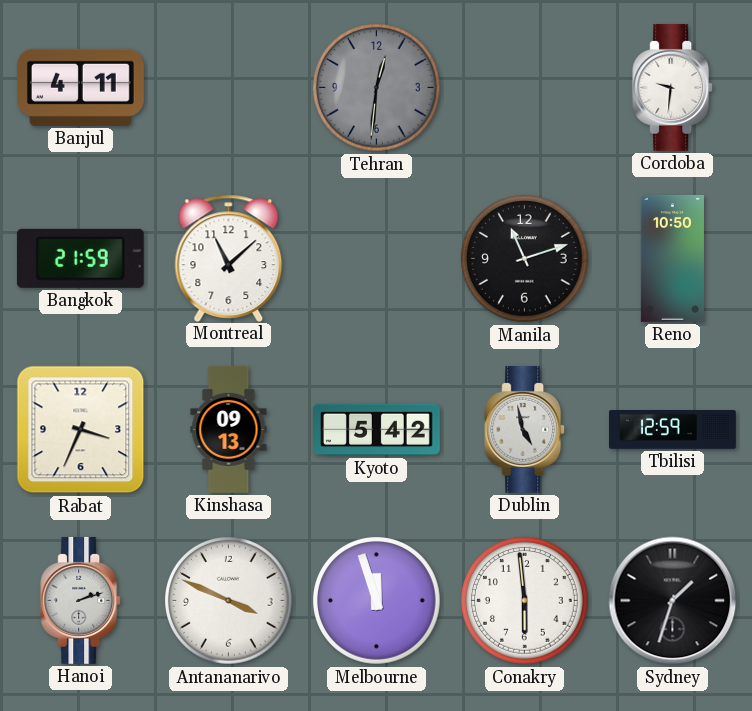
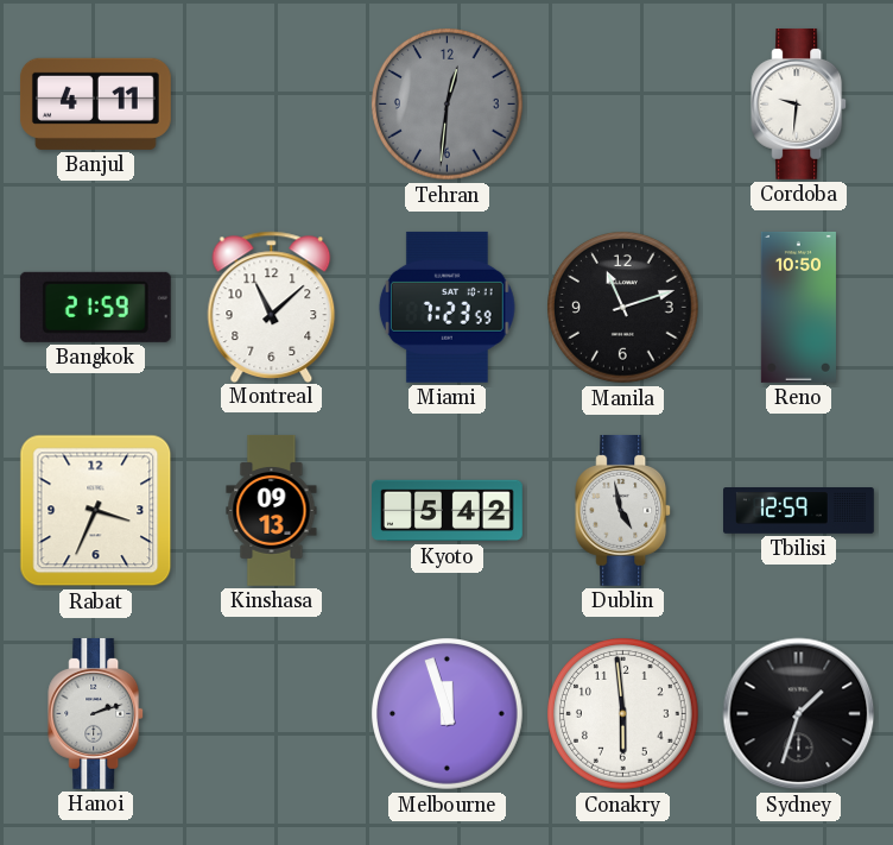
Miami: none -> 7:23
Antananarivo: 3:49 -> none
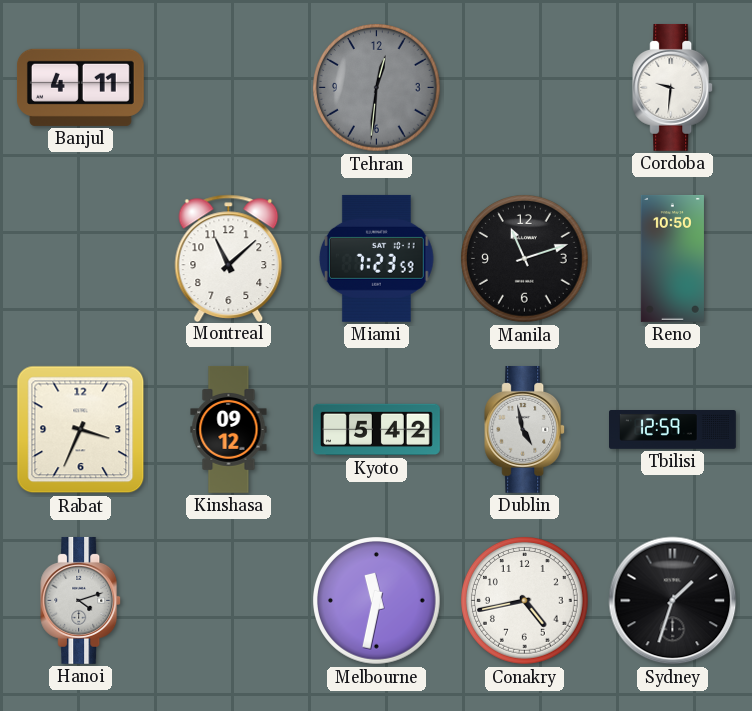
Bangkok: 21:59 -> none
Kinshasa: 09:13 -> 09:12
Hanoi: 2:12 -> 4:12
Melbourne: 11:57 -> 11:32
Conakry: 5:59 -> 4:43
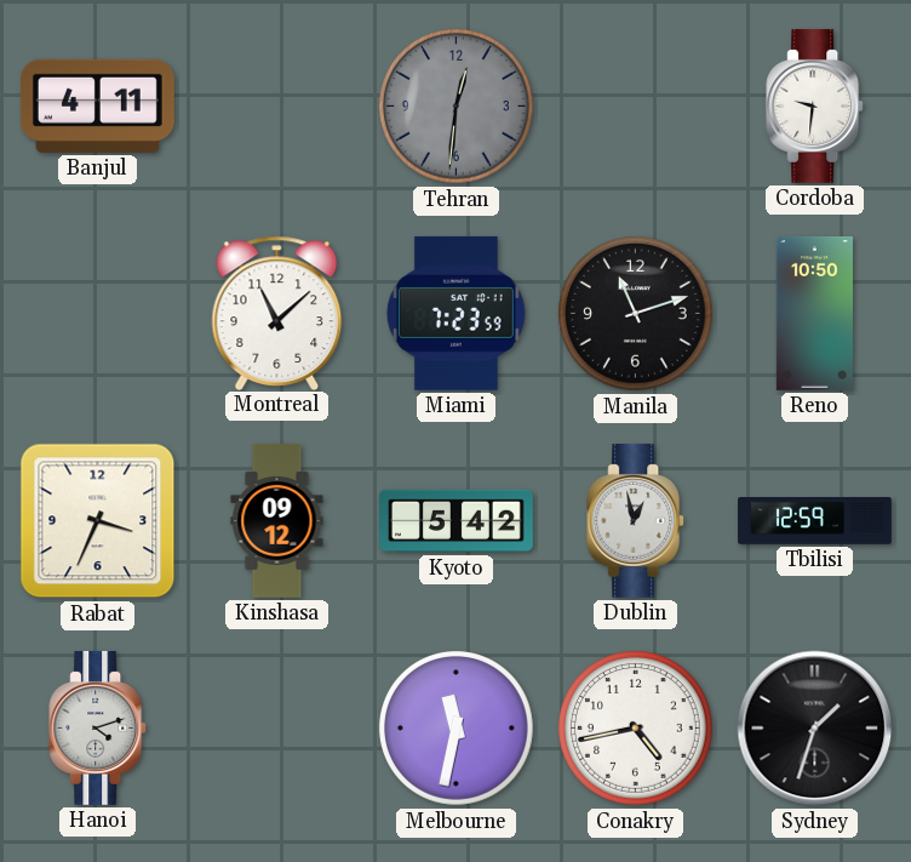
Dublin: 4:58 -> 12:58
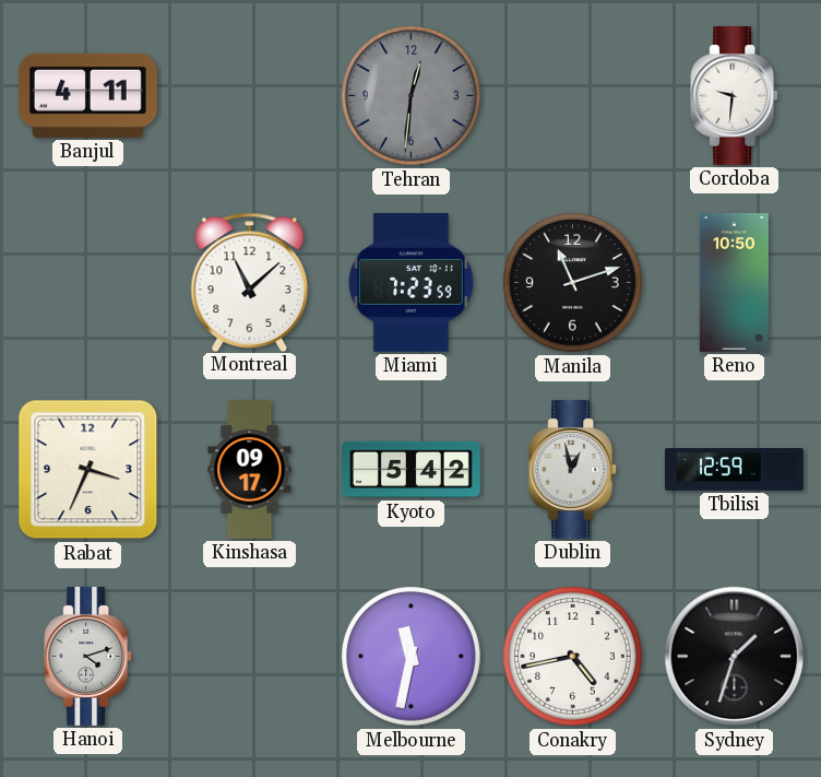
Kinshasa: 09:12 -> 09:17
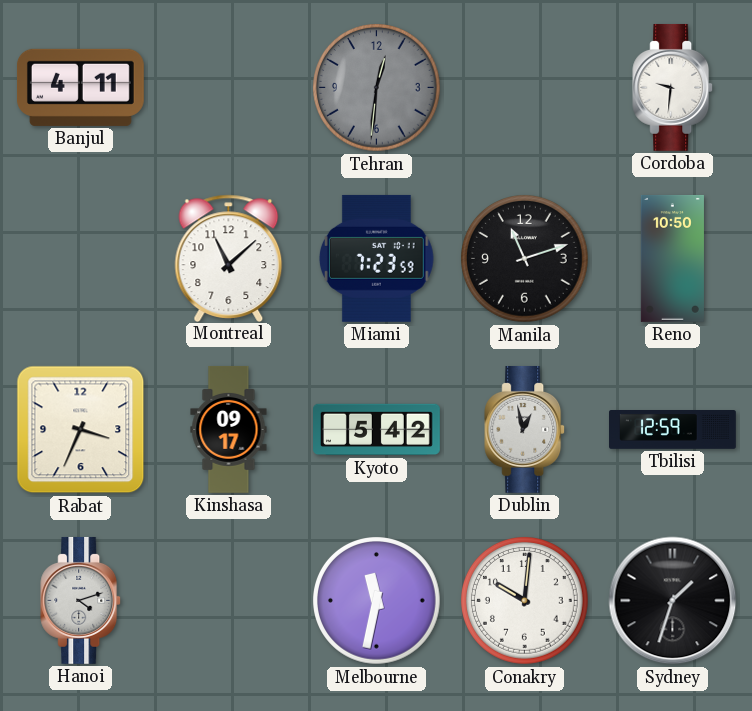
Conakry: 4:43 -> 10:01
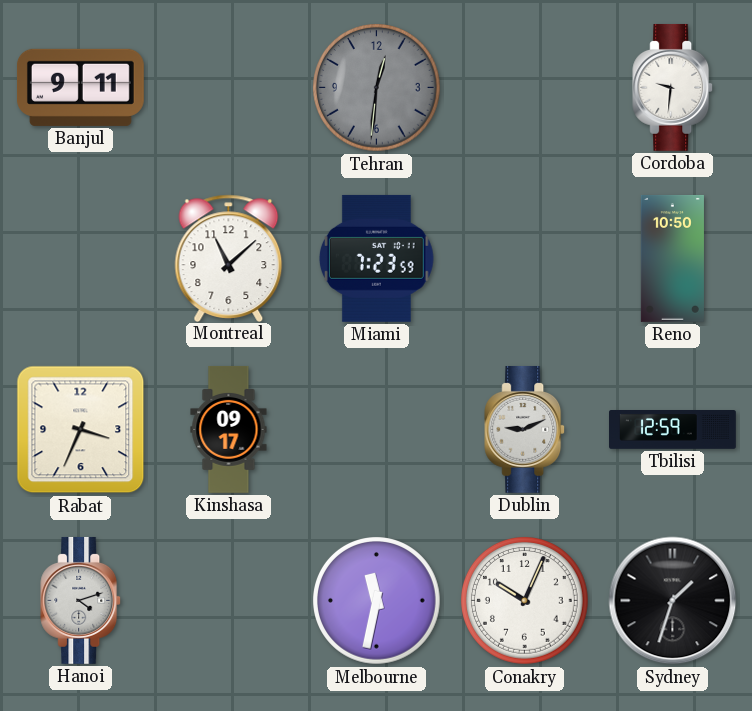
Banjul: 4:11 -> 9:11
Manila: 11:12 -> none
Kyoto: 5:42 -> none
Dublin: 12:58 -> 9:11
Conakry: 10:01 -> 10:04
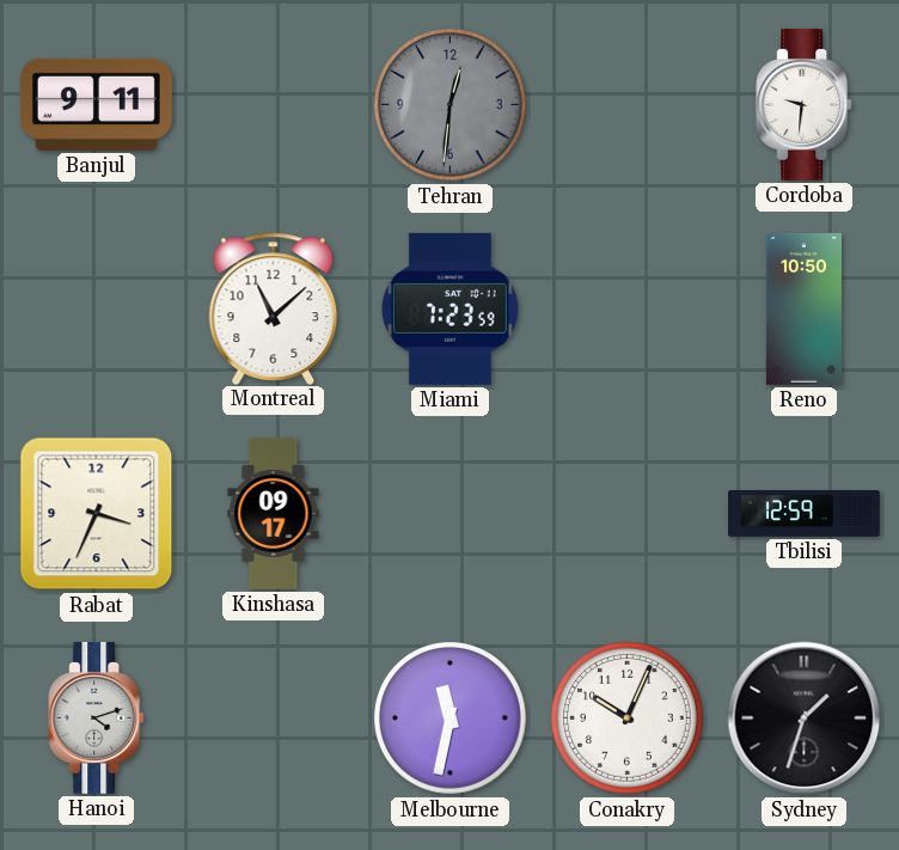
Dublin: 9:11 -> none
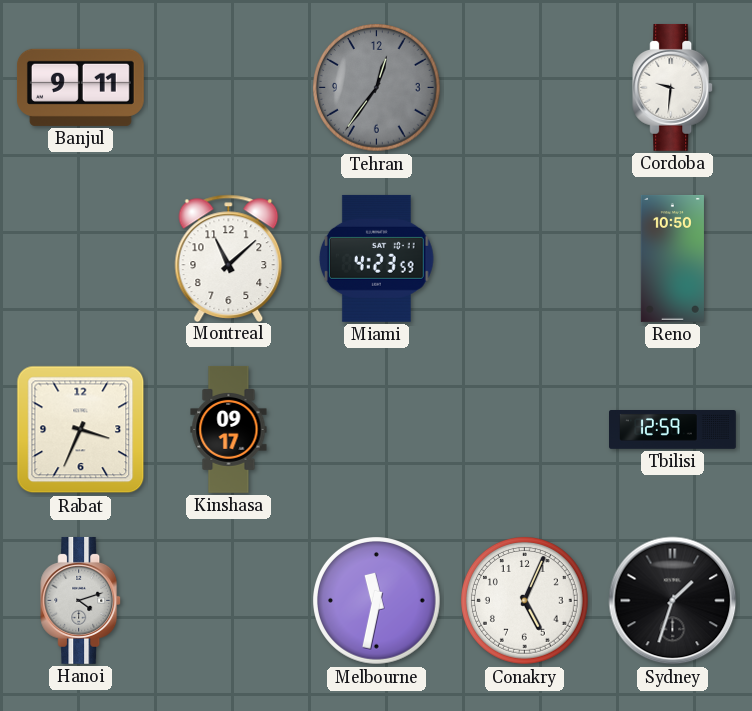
Tehran: 12:31 -> 12:36
Miami: 7:23 -> 4:23
Conakry: 10:04 -> 5:04
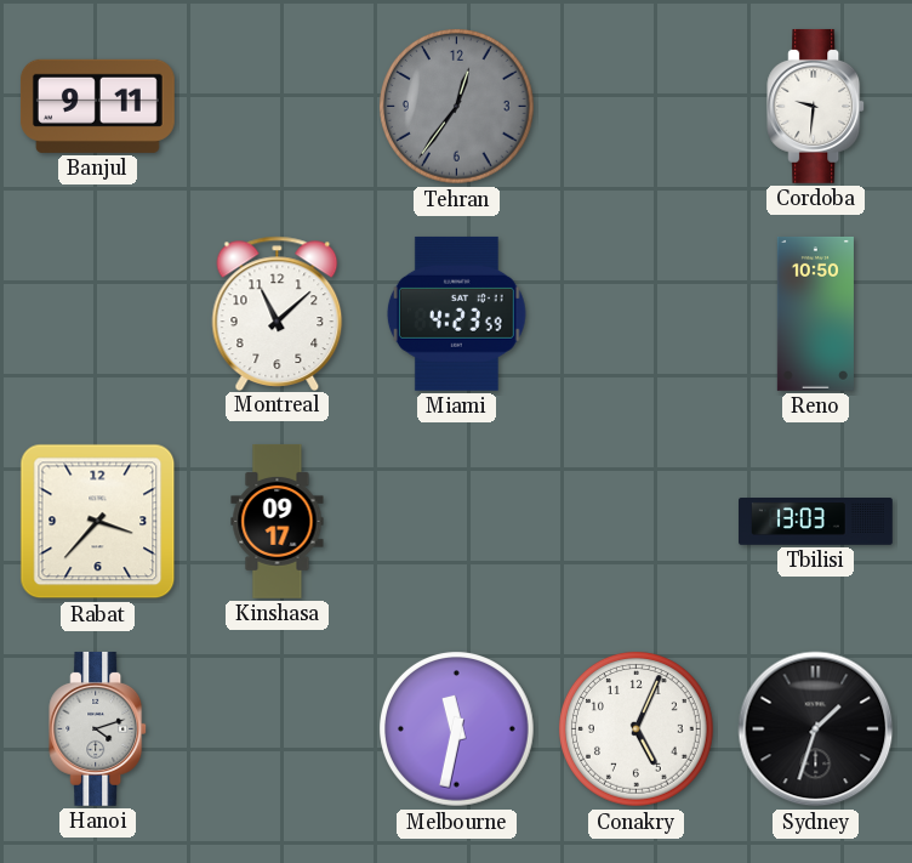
Rabat: 3:34 -> 3:37
Tbilisi: 12:59 -> 13:03
